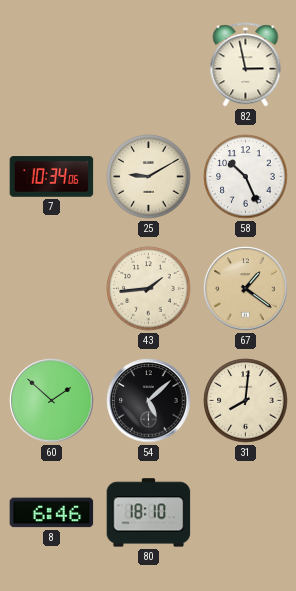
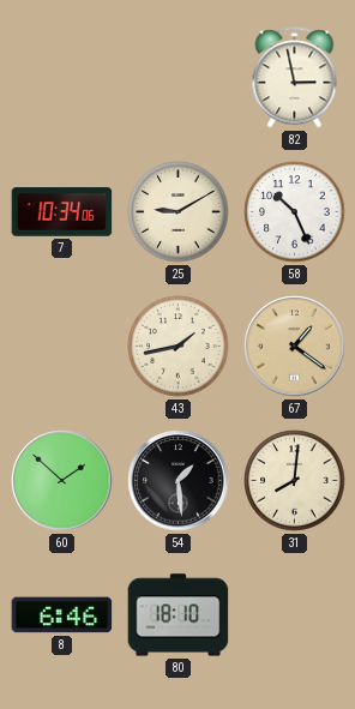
43: 1:44 -> 1:43
54: 5:08 -> 1:29
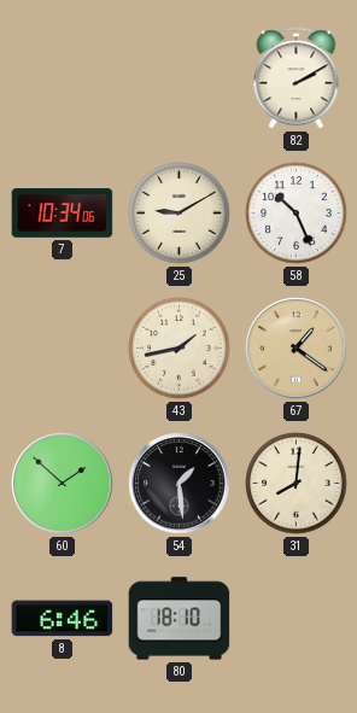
82: 2:58 -> 2:10
